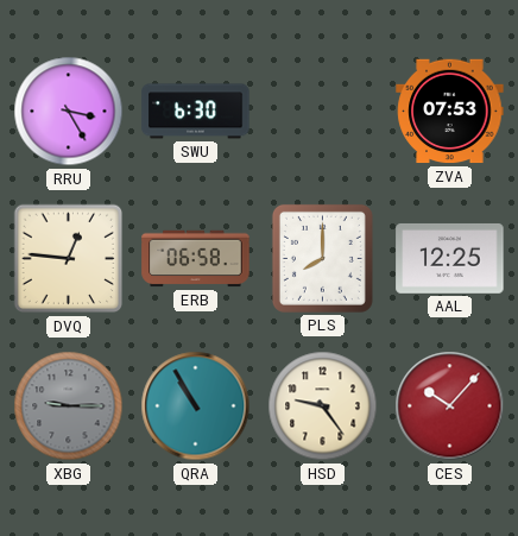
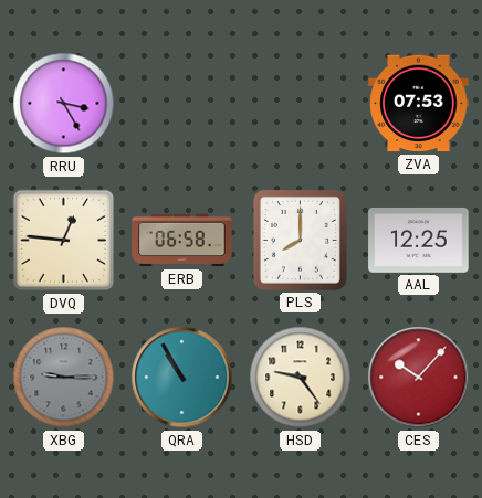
SWU: 6:30 -> none
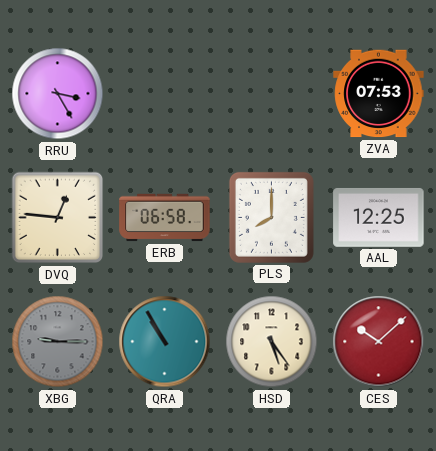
HSD: 9:24 -> 5:24
CES: 10:07 -> 10:08
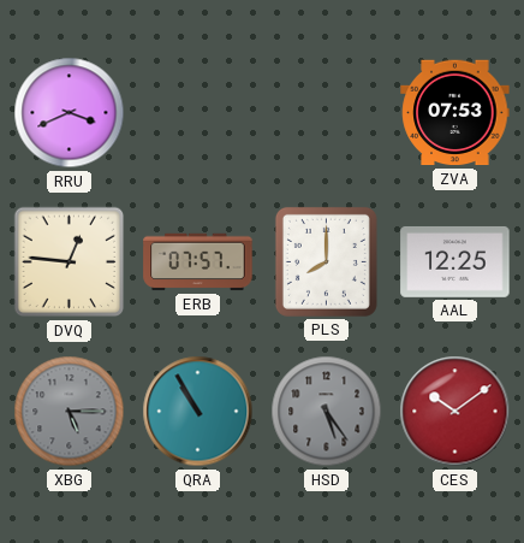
RRU: 3:25 -> 3:41
ERB: 06:58 -> 07:57
XBG: 9:15 -> 5:15
HSD dial: cream -> grey
CES: 10:08 -> 10:09
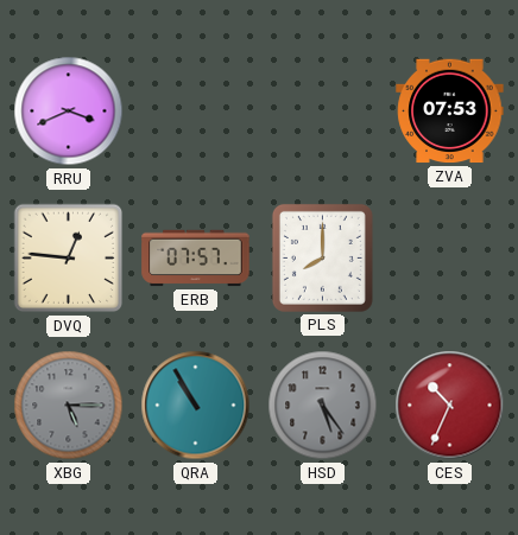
AAL: 12:25 -> none
CES: 10:09 -> 10:34
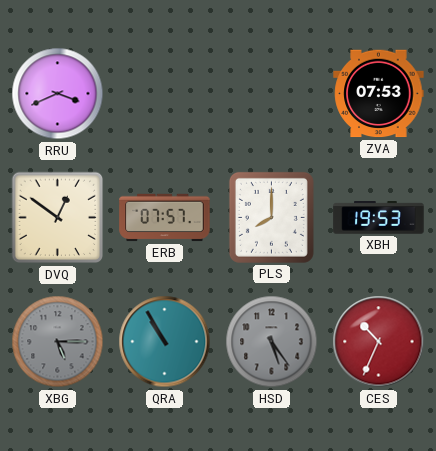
DVQ: 12:46 -> 12:51
XBH: none -> 19:53
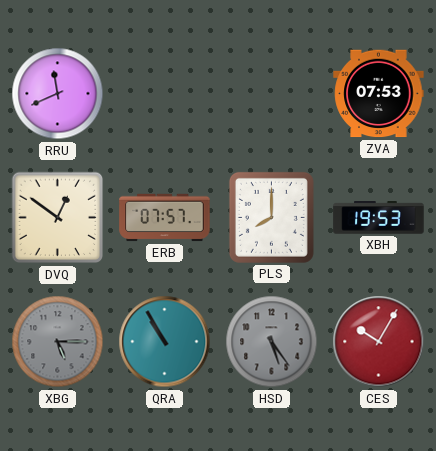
RRU: 3:41 -> 11:41
CES: 10:34 -> 10:05
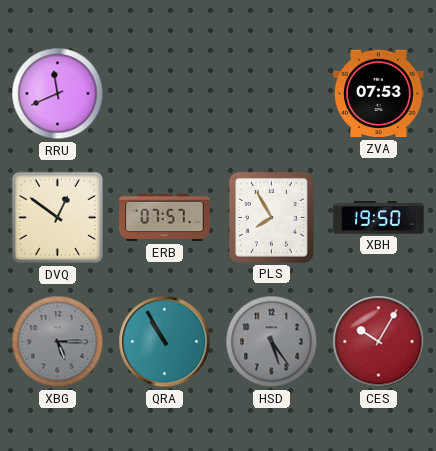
PLS: 8:00 -> 7:55
XBH: 19:53 -> 19:50
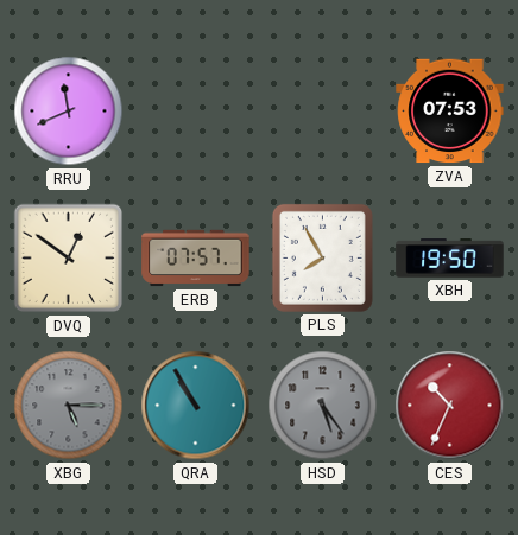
CES: 10:05 -> 10:34
